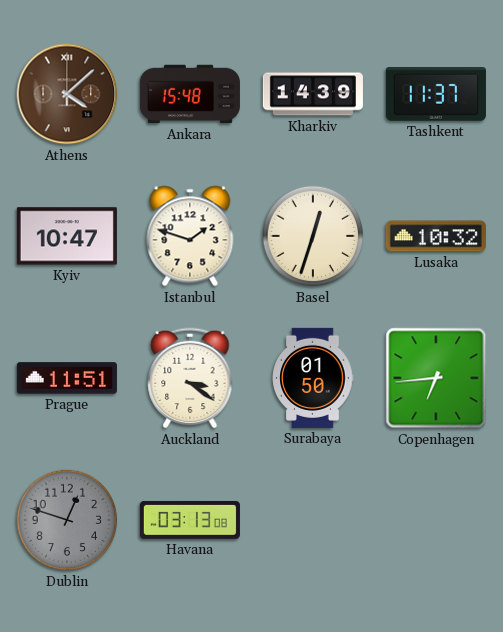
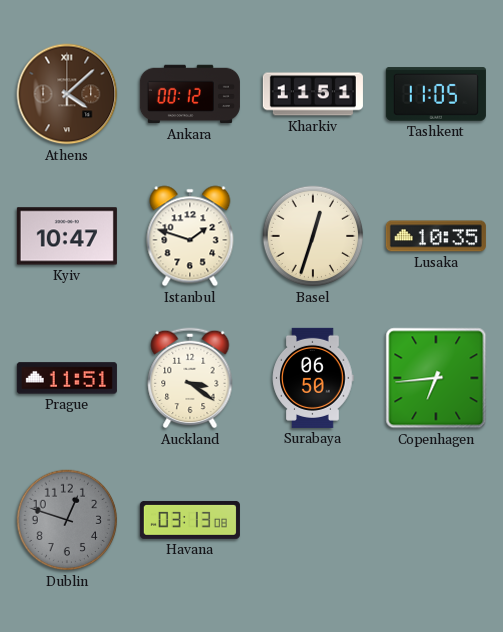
Ankara: 15:48 -> 00:12
Kharkiv: 14:39 -> 11:51
Tashkent: 11:37 -> 11:05
Lusaka: 10:32 -> 10:35
Surabaya: 01:50 -> 06:50
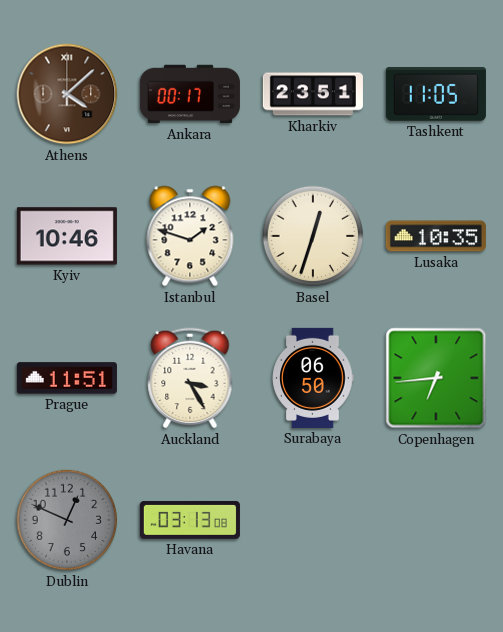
Ankara: 00:12 -> 00:17
Kharkiv: 11:51 -> 23:51
Kyiv: 10:47 -> 10:46
Auckland: 3:21 -> 3:25
Dublin: 12:48 -> 12:49
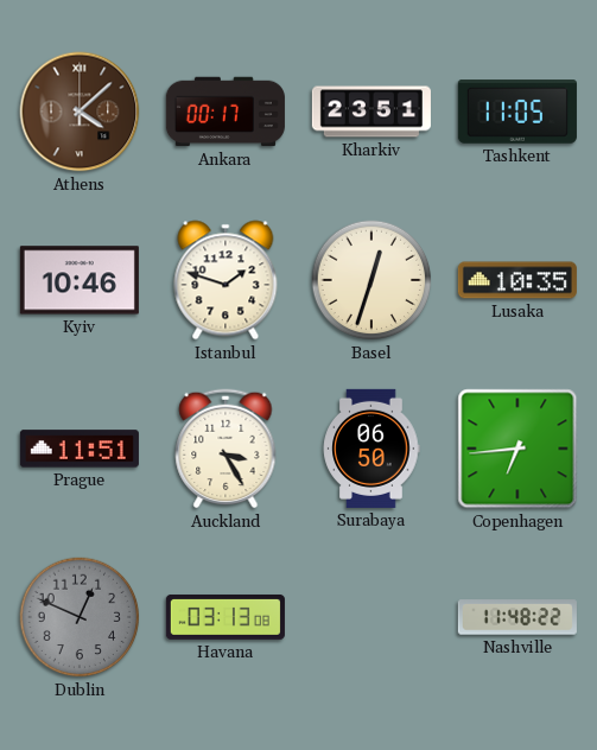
Nashville: none -> 11:48
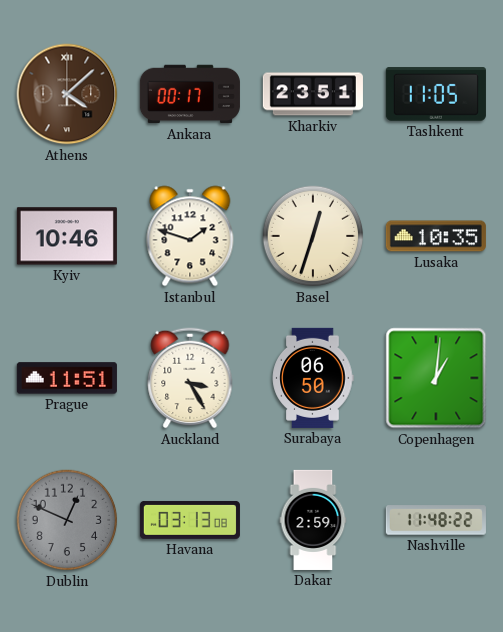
Copenhagen: 6:44 -> 1:01
Dakar: none -> 2:59
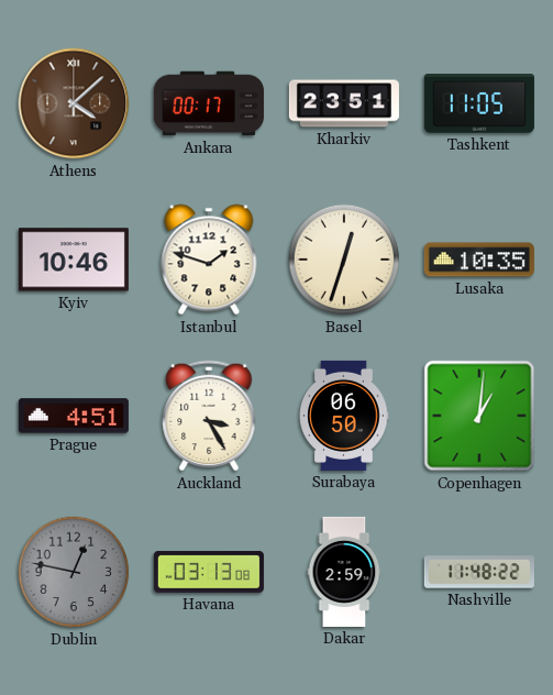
Prague: 11:51 -> 4:51
Dublin: 12:49 -> 12:47
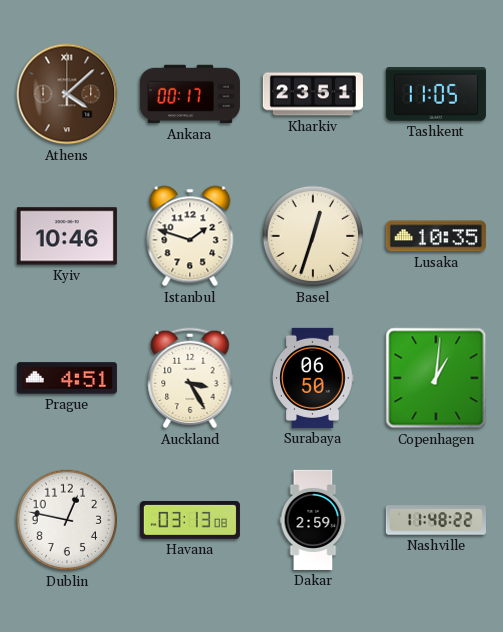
Dublin dial: grey -> white
